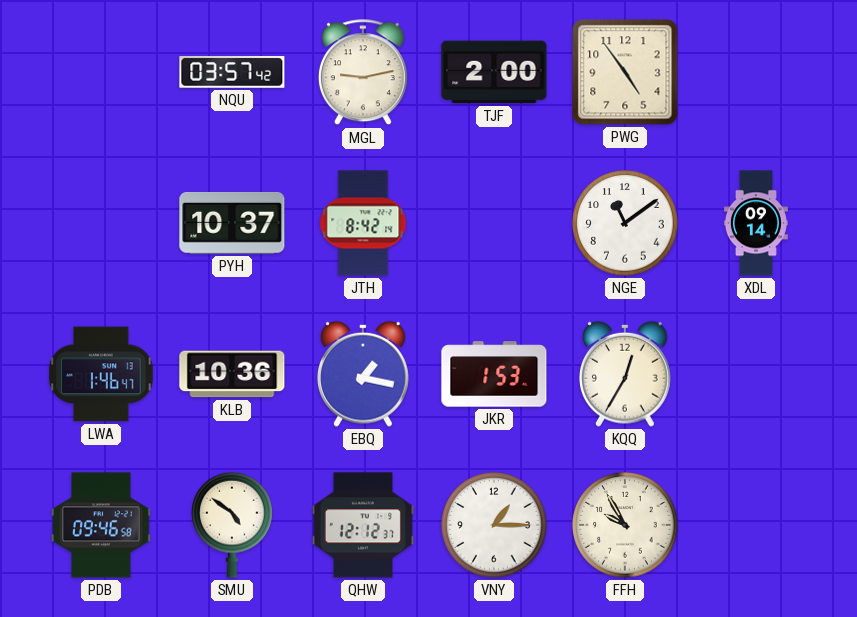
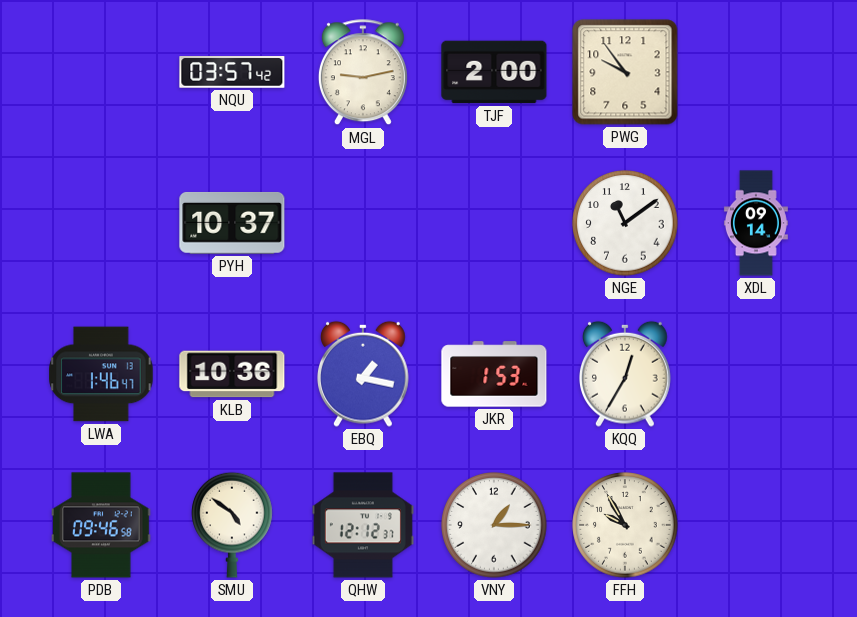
PWG: 4:54 -> 9:54
JTH: 8:42 -> none
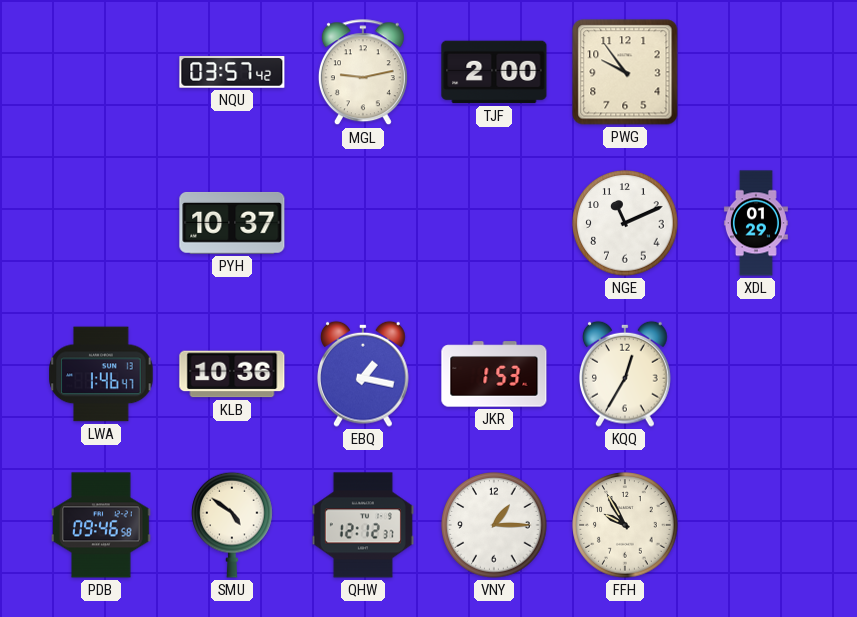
NGE: 11:09 -> 11:11
XDL: 09:14 -> 01:29
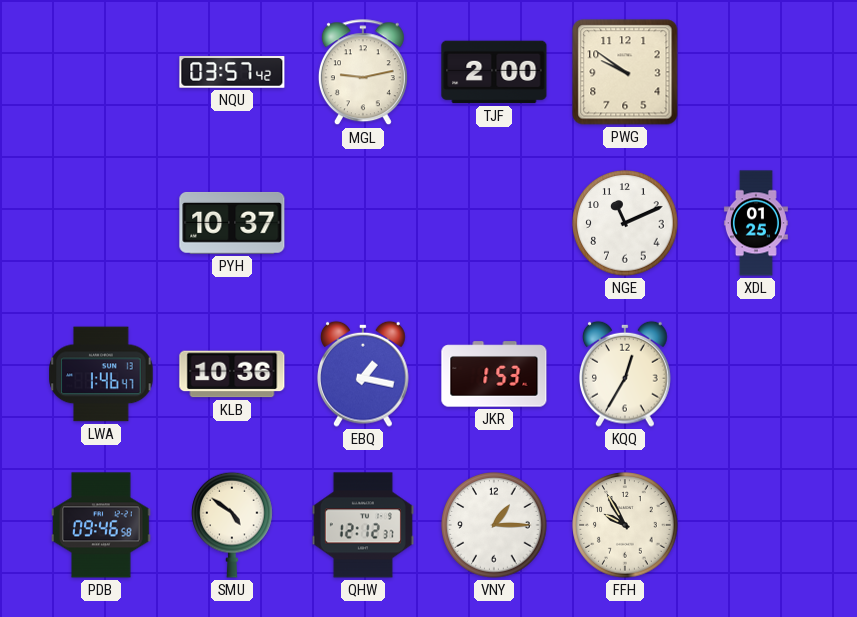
PWG: 9:54 -> 9:51
XDL: 01:29 -> 01:25
